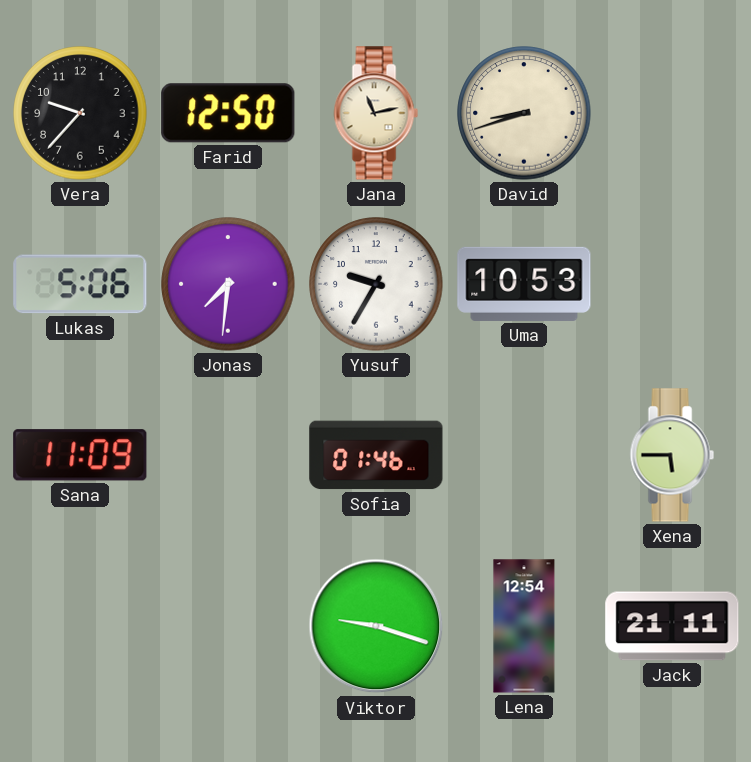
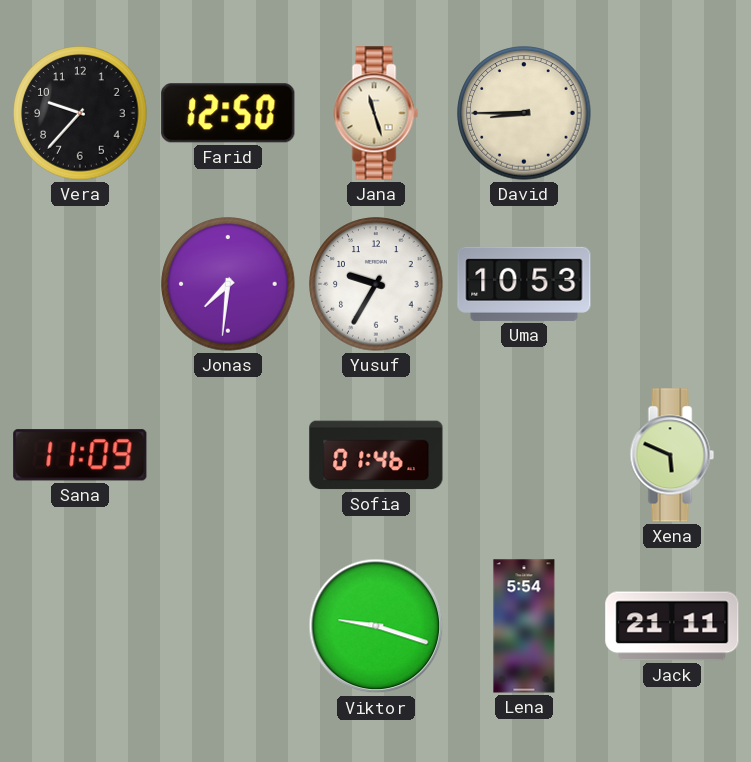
Jana: 11:13 -> 11:27
David: 8:42 -> 8:45
Lukas: 5:06 -> none
Xena: 5:45 -> 5:49
Lena: 12:54 -> 5:54
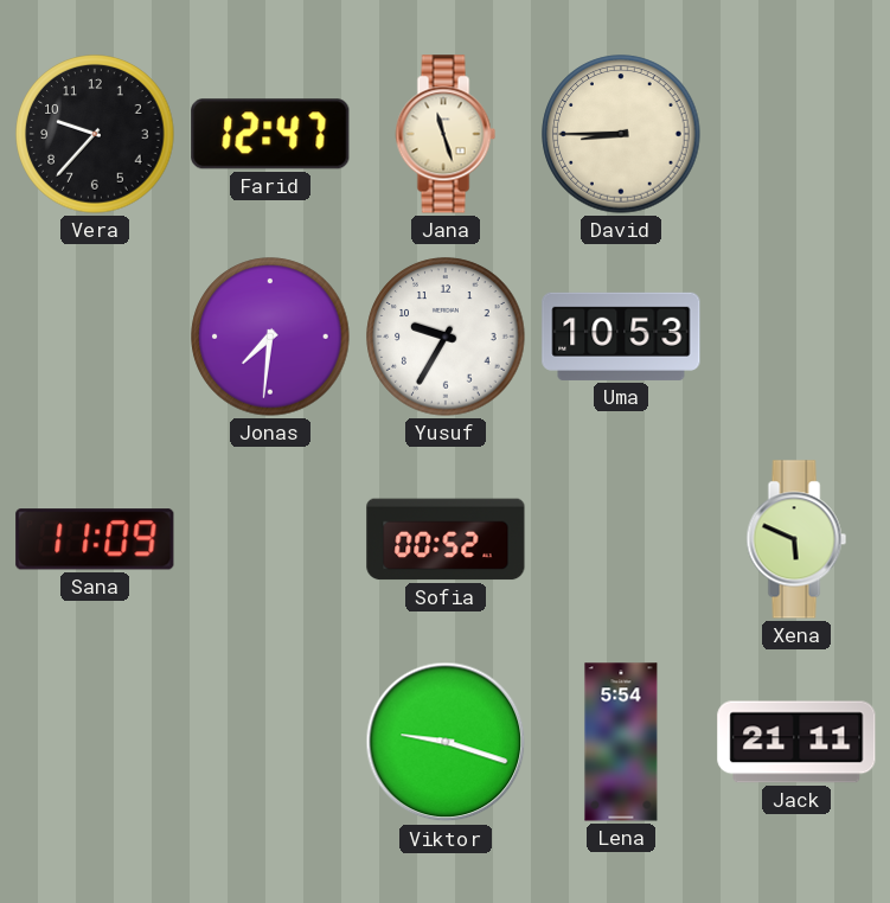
Farid: 12:50 -> 12:47
Sofia: 01:46 -> 00:52
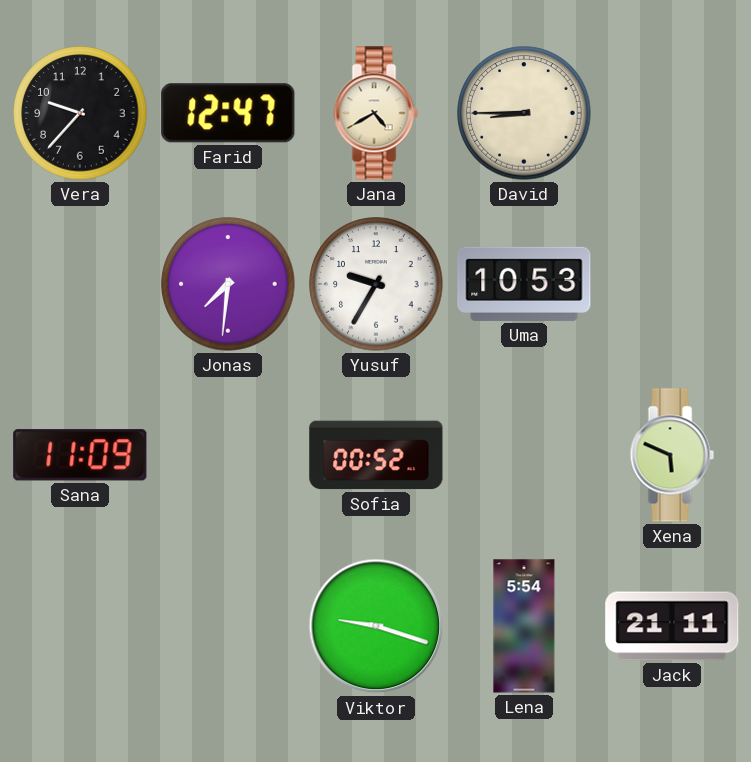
Jana: 11:27 -> 4:40
